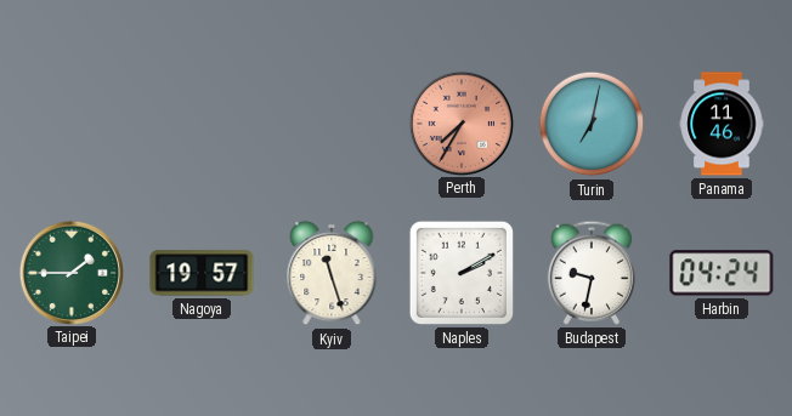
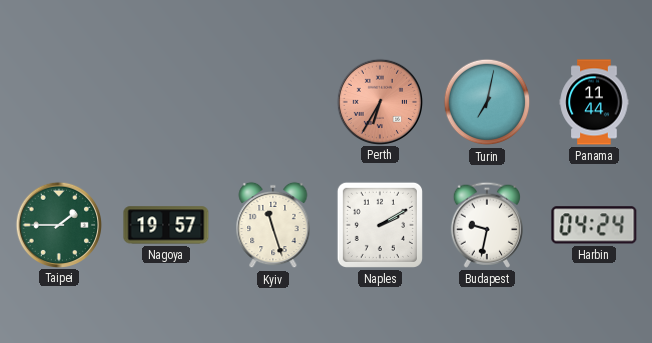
Perth: 7:35 -> 6:35
Panama: 11:46 -> 11:44
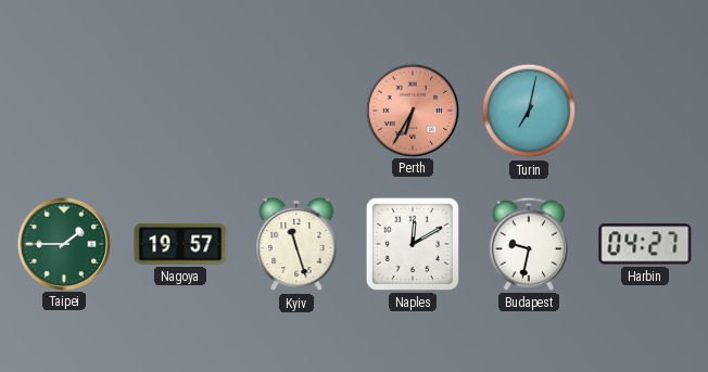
Panama: 11:44 -> none
Naples: 2:10 -> 12:10
Harbin: 04:24 -> 04:27
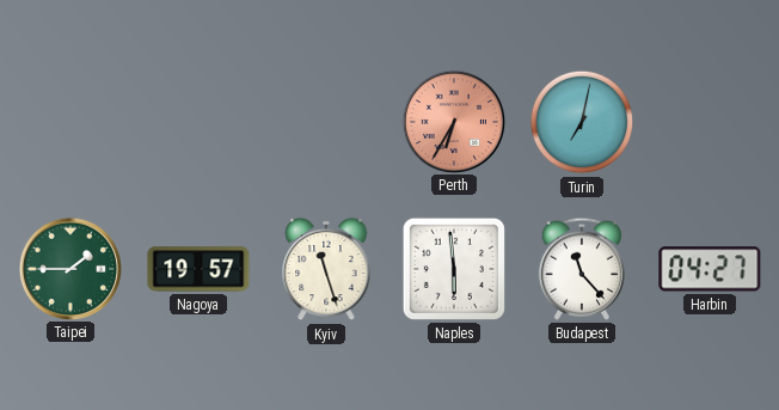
Naples: 12:10 -> 5:59
Budapest: 9:32 -> 11:23
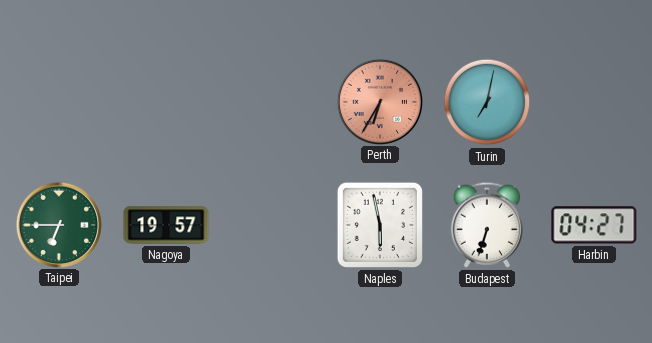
Taipei: 1:45 -> 6:45
Kyiv: 11:27 -> none
Naples: 5:59 -> 5:58
Budapest: 11:23 -> 6:33
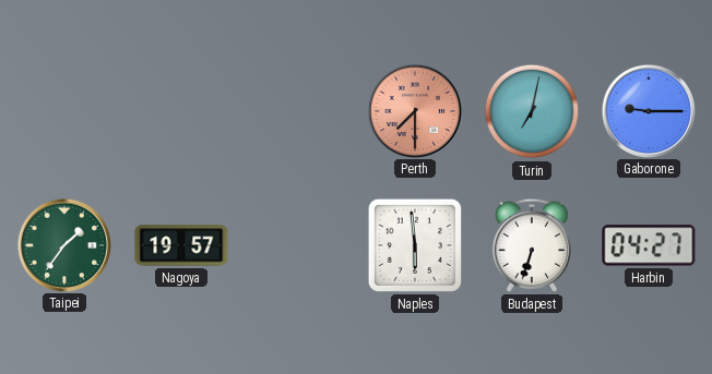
Perth: 6:35 -> 7:30
Gaborone: none -> 9:15
Taipei: 6:45 -> 1:36
Naples: 5:58 -> 5:59
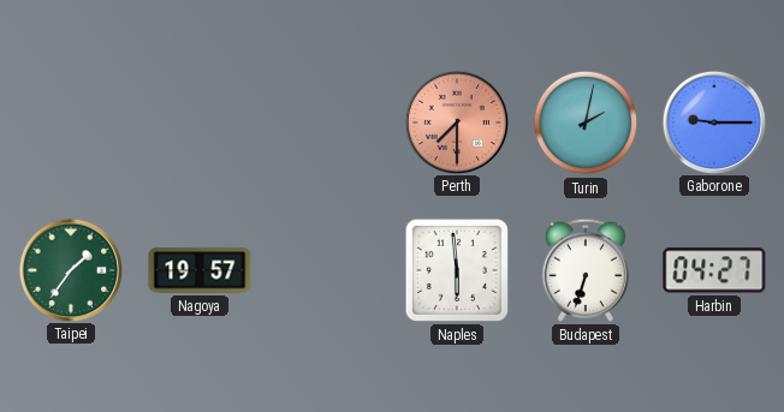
Turin: 7:02 -> 2:02
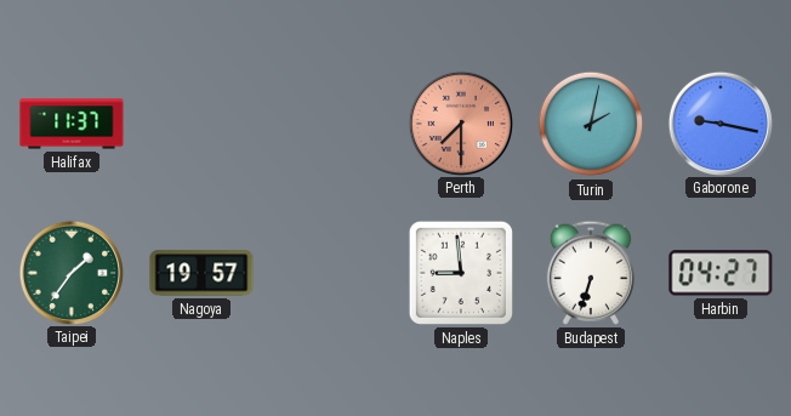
Halifax: none -> 11:37
Gaborone: 9:15 -> 9:17
Naples: 5:59 -> 8:59
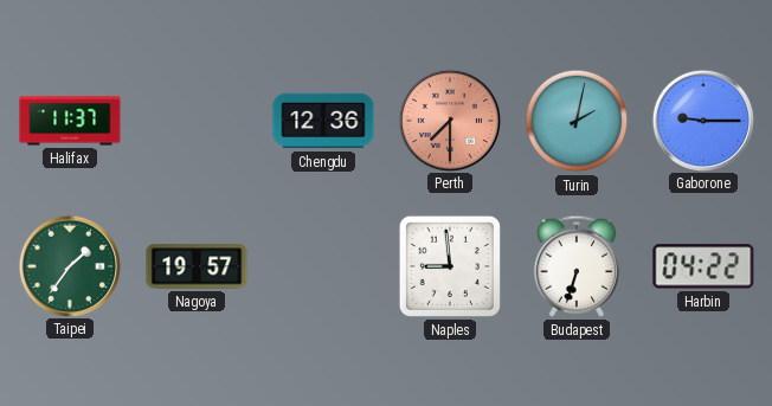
Chengdu: none -> 12:36
Gaborone: 9:17 -> 9:15
Harbin: 04:27 -> 04:22
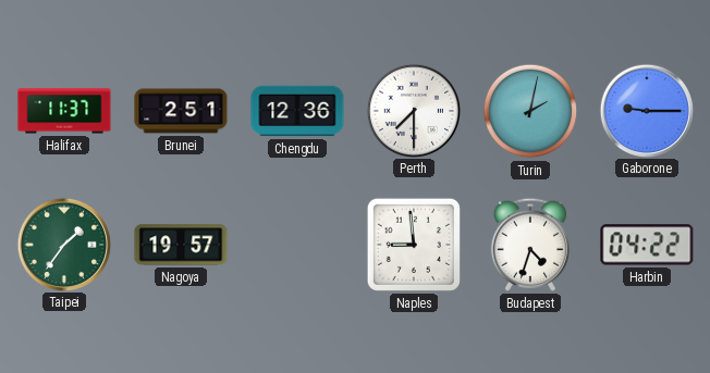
Brunei: none -> 2:51
Perth dial: salmon -> white
Budapest: 6:33 -> 4:33
